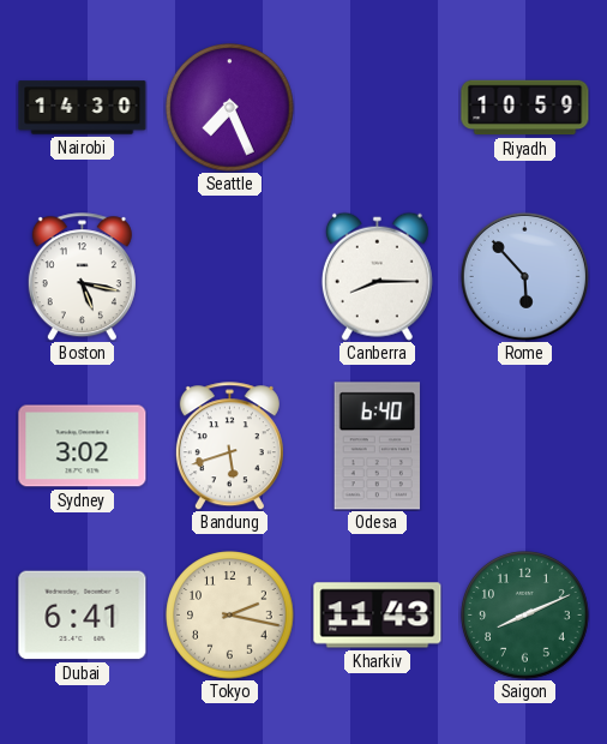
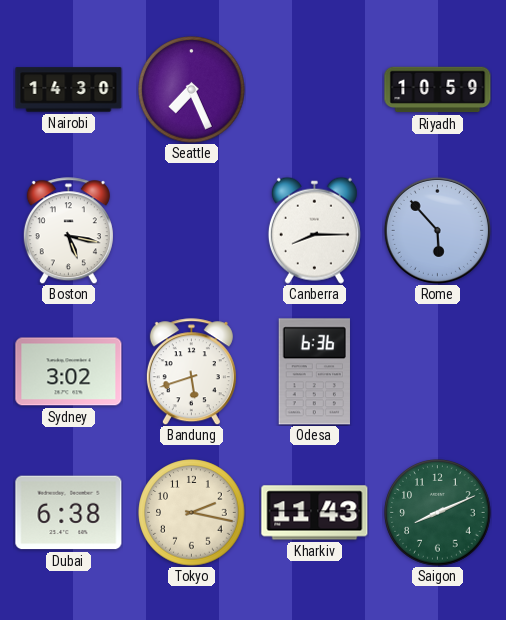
Odesa: 6:40 -> 6:36
Dubai: 6:41 -> 6:38
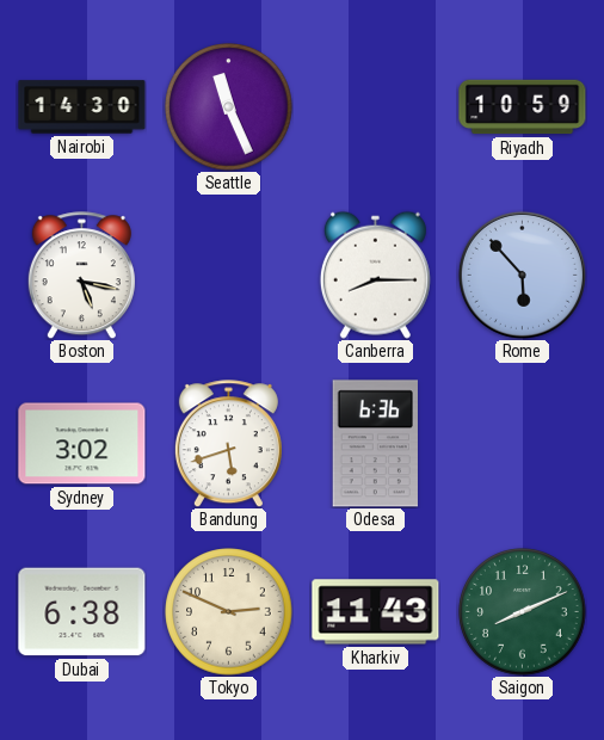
Seattle: 7:26 -> 11:26
Tokyo: 2:17 -> 2:49
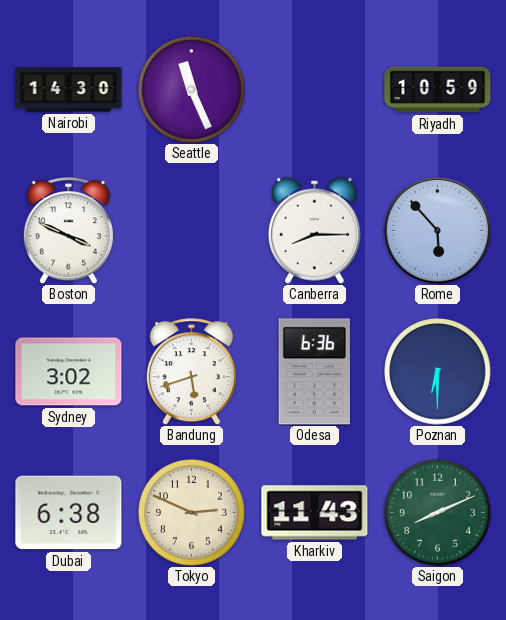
Boston: 5:17 -> 3:49
Poznan: none -> 6:30
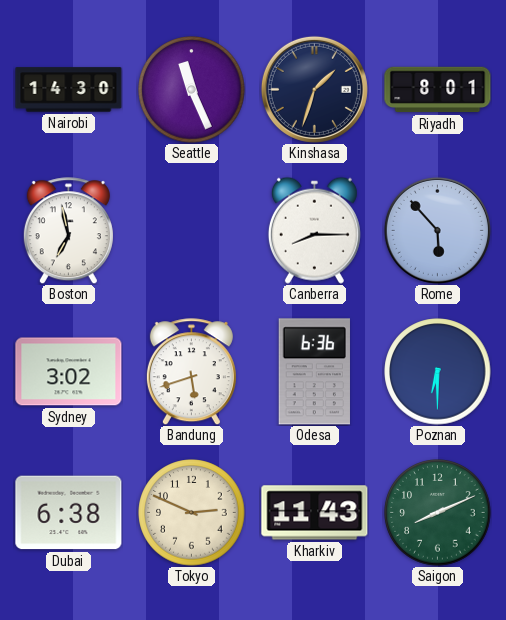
Kinshasa: none -> 1:33
Riyadh: 10:59 -> 8:01
Boston: 3:49 -> 6:58
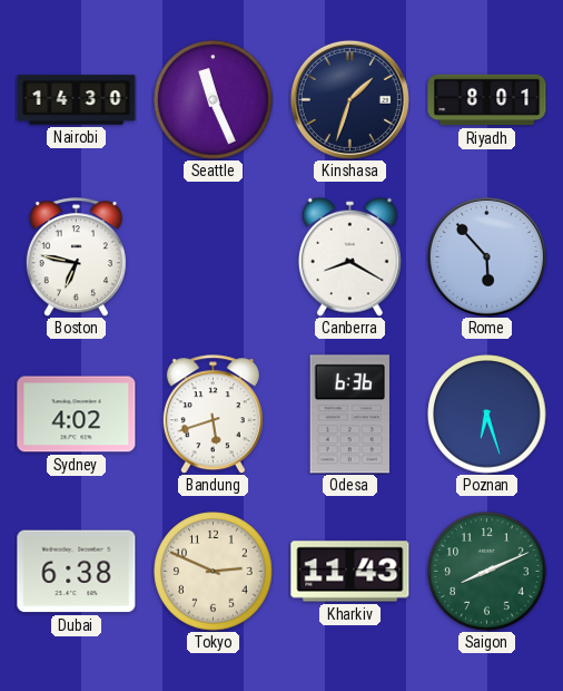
Boston: 6:58 -> 6:47
Canberra: 8:15 -> 8:20
Sydney: 3:02 -> 4:02
Poznan: 6:30 -> 6:27
